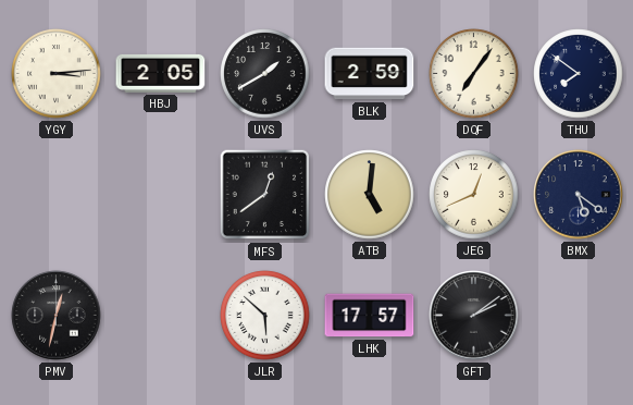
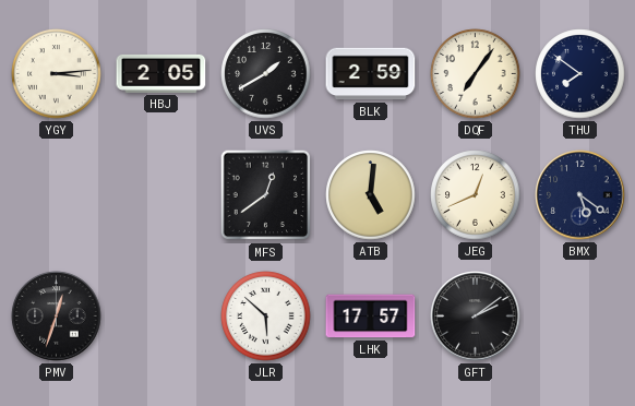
PMV: 12:32 -> 12:33
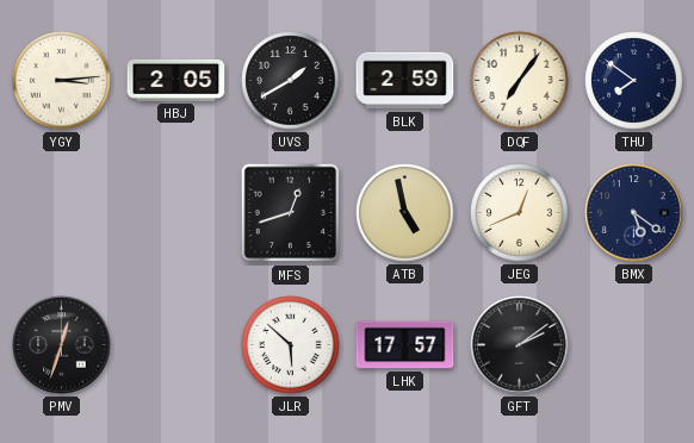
MFS: 12:39 -> 12:42
ATB: 5:01 -> 4:58
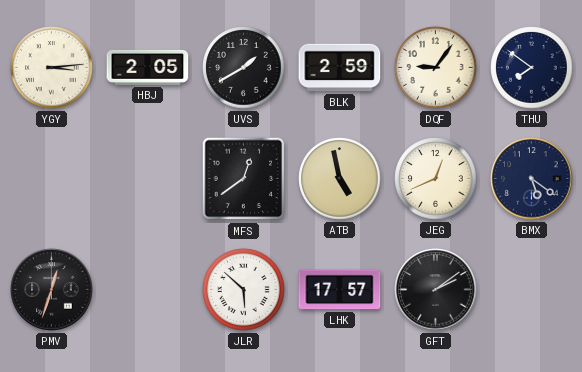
DQF: 7:06 -> 9:06
MFS: 12:42 -> 12:39
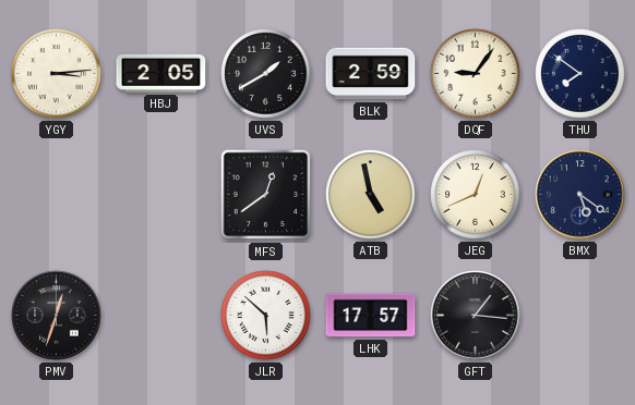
GFT: 2:09 -> 1:16
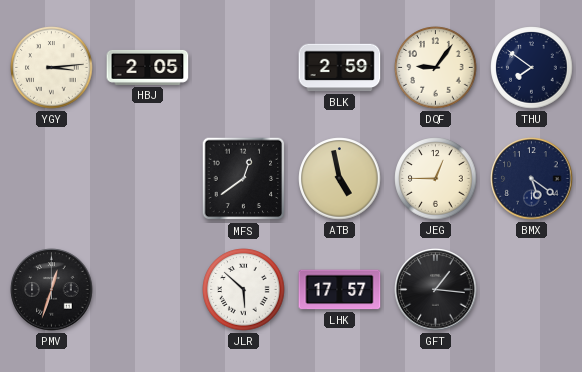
UVS: 1:40 -> none
JEG: 12:41 -> 12:45
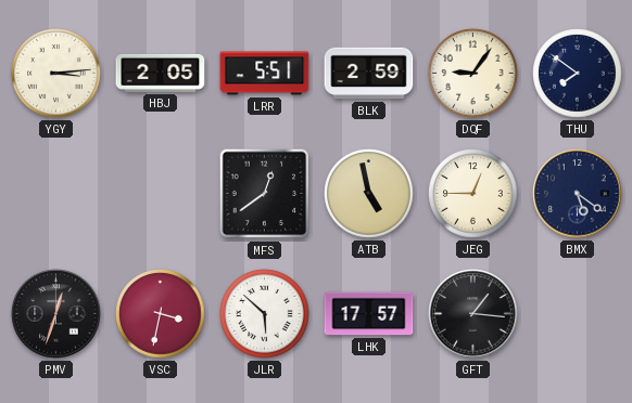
LRR: none -> 5:51
VSC: none -> 3:32
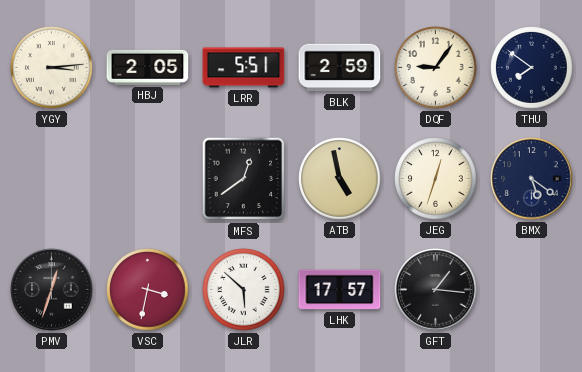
JEG: 12:45 -> 12:33
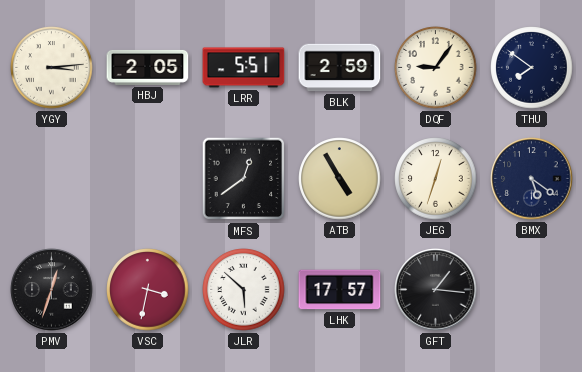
ATB: 4:58 -> 4:55
